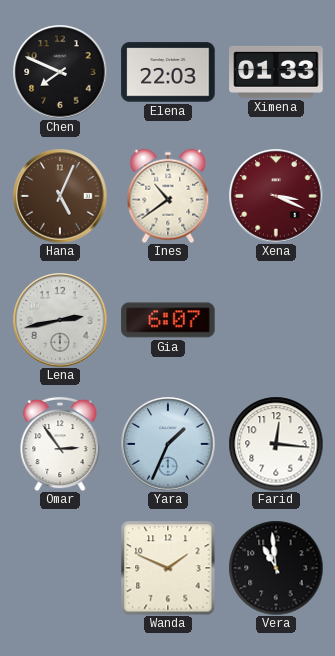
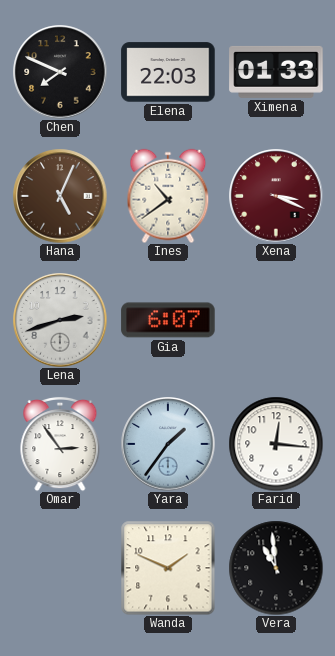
Lena: 2:43 -> 2:42
Yara: 1:34 -> 1:36
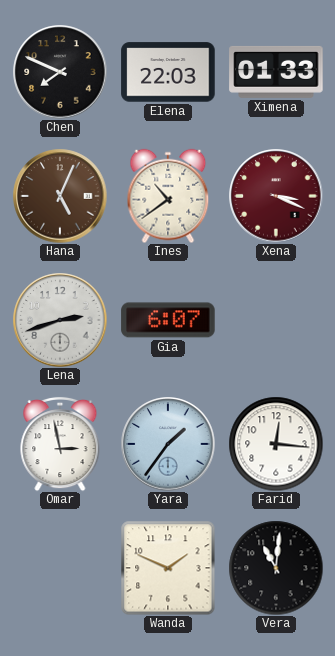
Omar: 2:54 -> 2:58
Vera: 10:59 -> 11:01
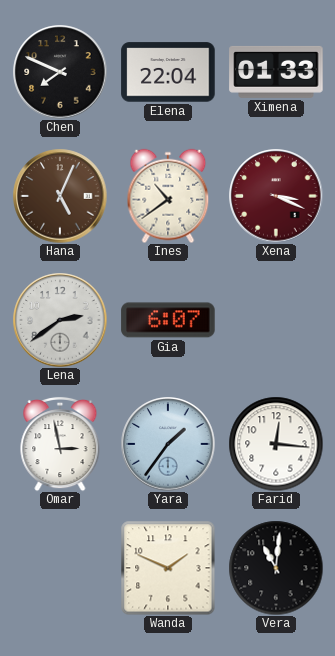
Elena: 22:03 -> 22:04
Lena: 2:42 -> 2:39
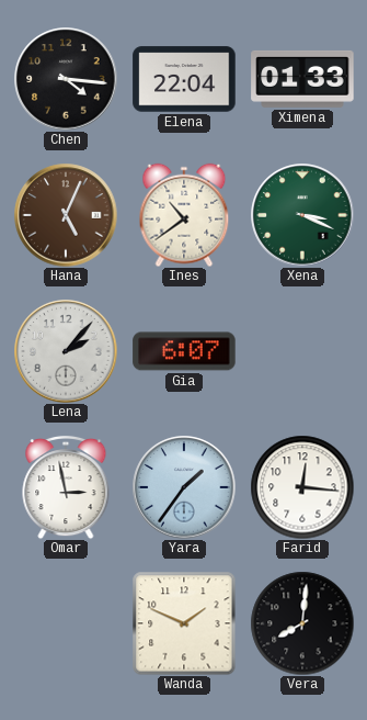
Chen: 7:49 -> 4:16
Xena dial: burgundy -> green
Lena: 2:39 -> 2:07
Vera: 11:01 -> 8:01
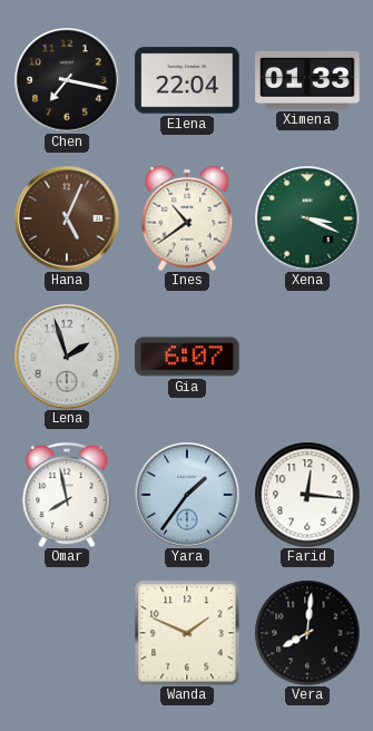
Chen: 4:16 -> 7:17
Lena: 2:07 -> 1:57
Omar: 2:58 -> 7:58
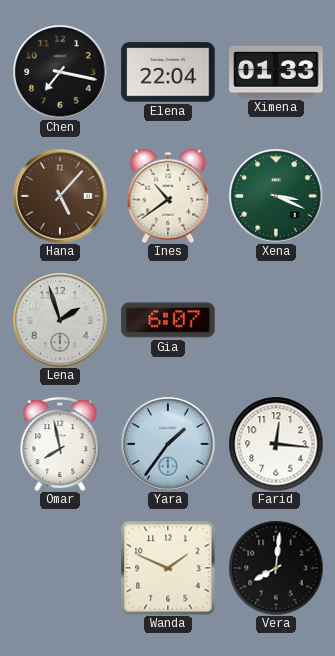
Hana: 5:04 -> 5:07
